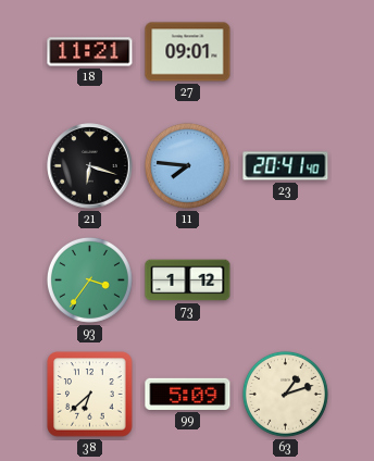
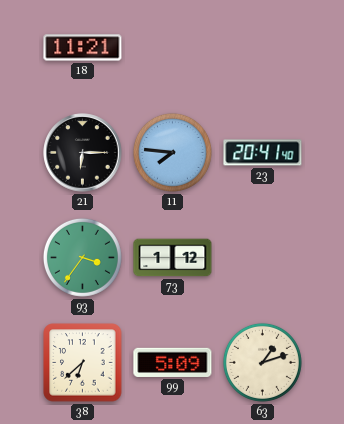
27: 09:01 -> none
21: 6:18 -> 6:15
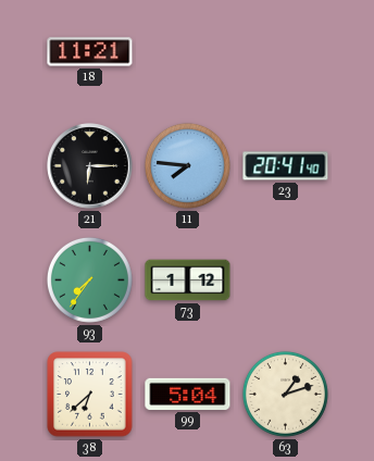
93: 3:36 -> 7:36
99: 5:09 -> 5:04
